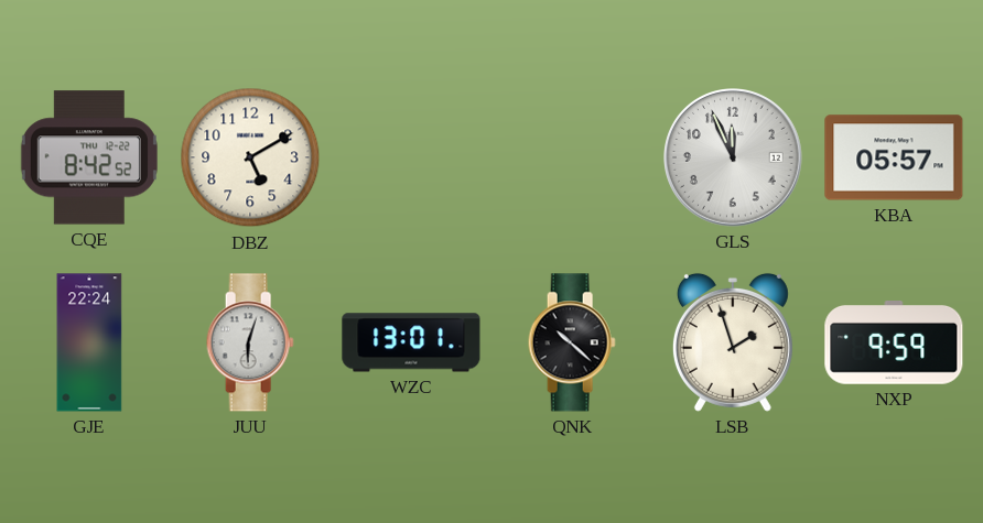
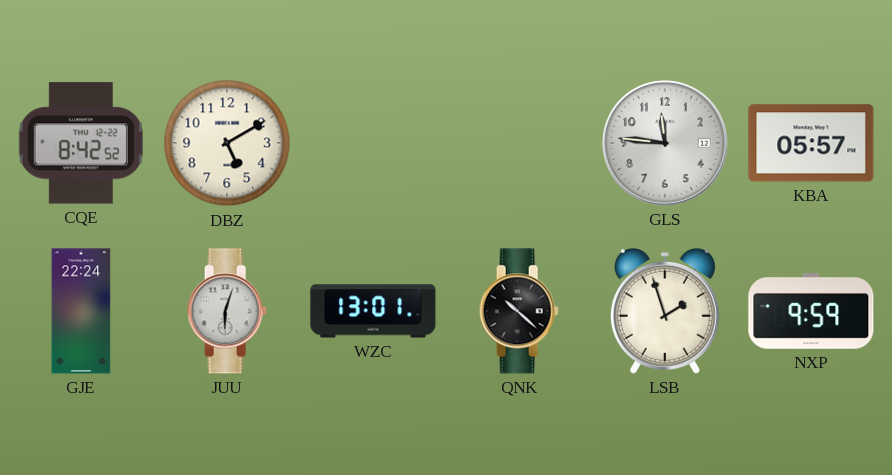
GLS: 11:56 -> 11:46
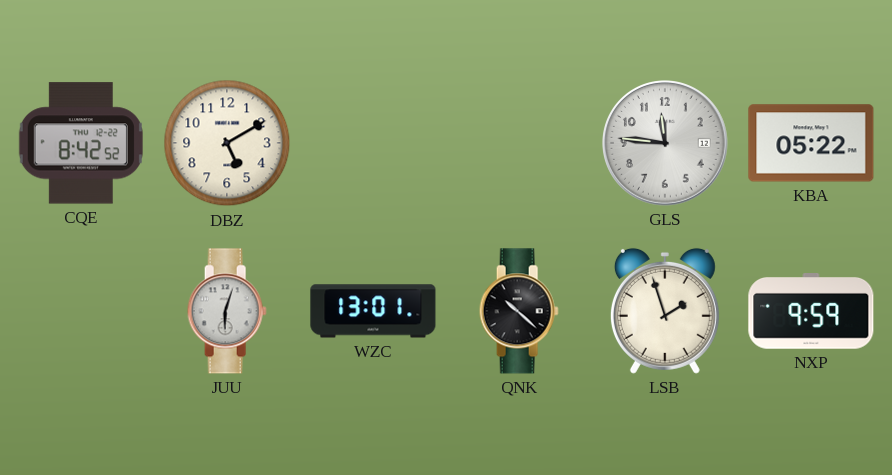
KBA: 05:57 -> 05:22
GJE: 22:24 -> none
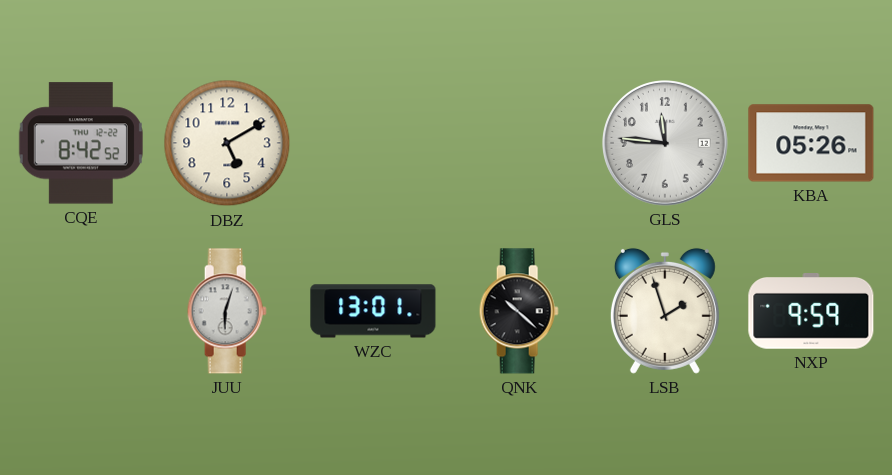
KBA: 05:22 -> 05:26
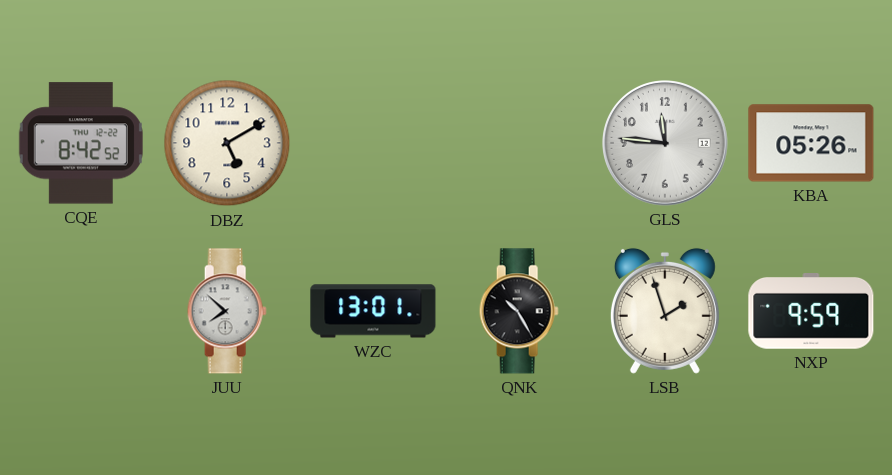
JUU: 6:03 -> 7:52
QNK: 10:22 -> 10:25
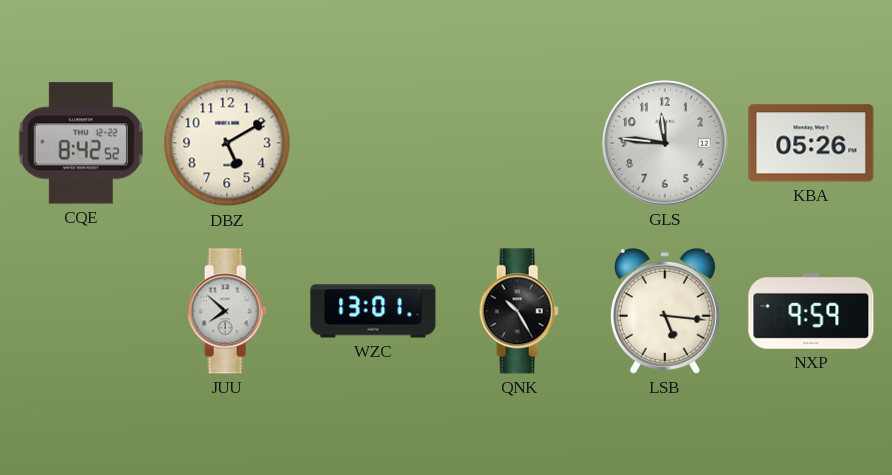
LSB: 1:57 -> 5:16
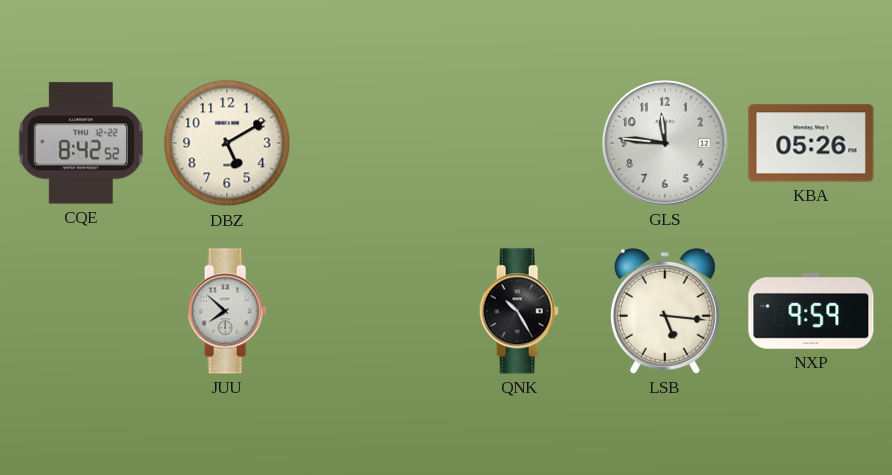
WZC: 13:01 -> none
